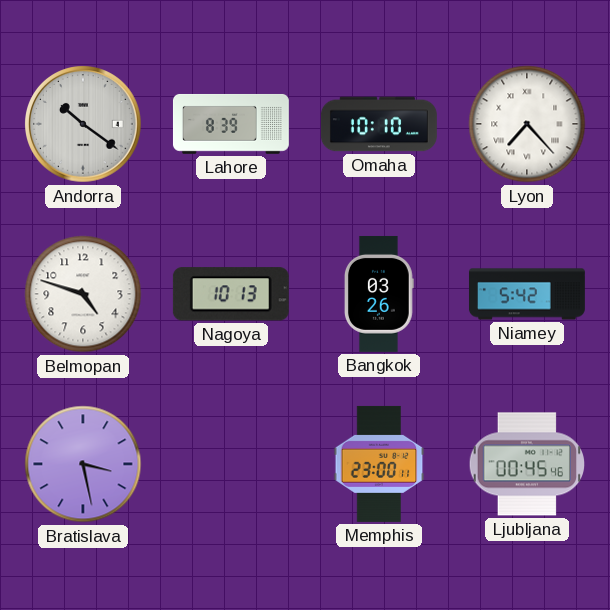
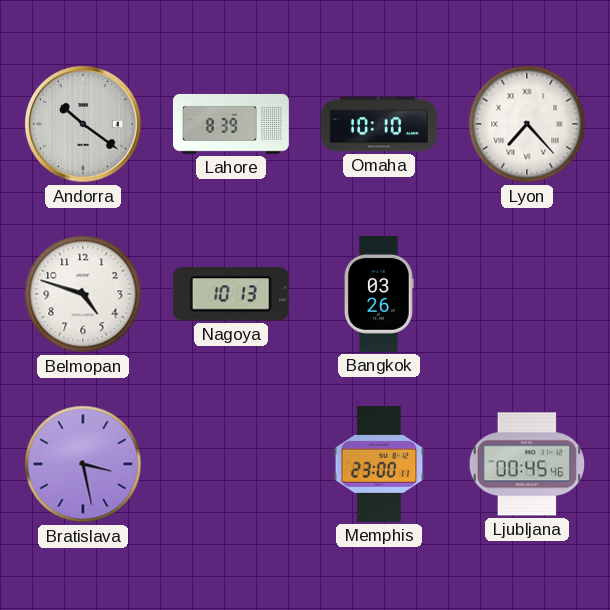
Niamey: 5:42 -> none
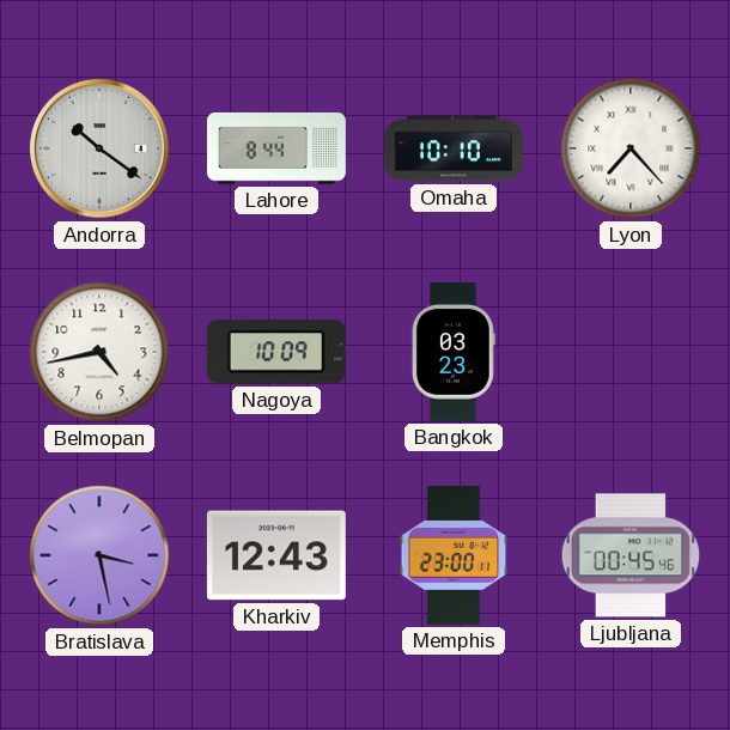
Lahore: 8:39 -> 8:44
Belmopan: 4:48 -> 4:43
Nagoya: 10:13 -> 10:09
Bangkok: 03:26 -> 03:23
Kharkiv: none -> 12:43
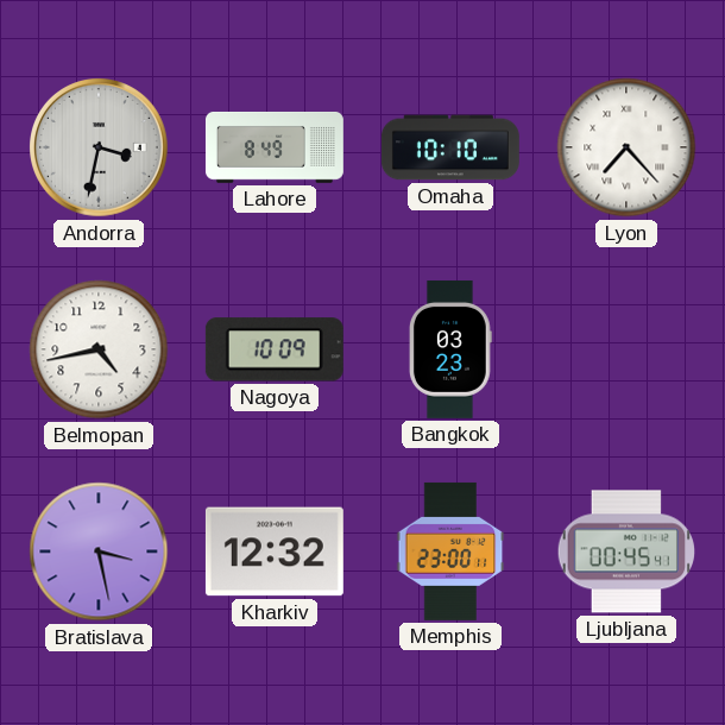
Andorra: 10:21 -> 3:32
Lahore: 8:44 -> 8:49
Kharkiv: 12:43 -> 12:32
Ljubljana: 00:45:46 -> 00:45:41
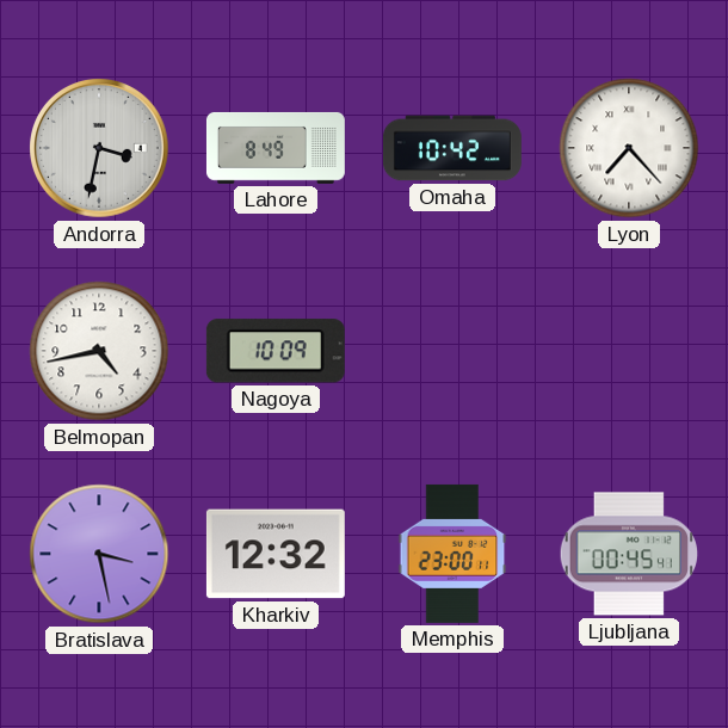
Omaha: 10:10 -> 10:42
Bangkok: 03:23 -> none
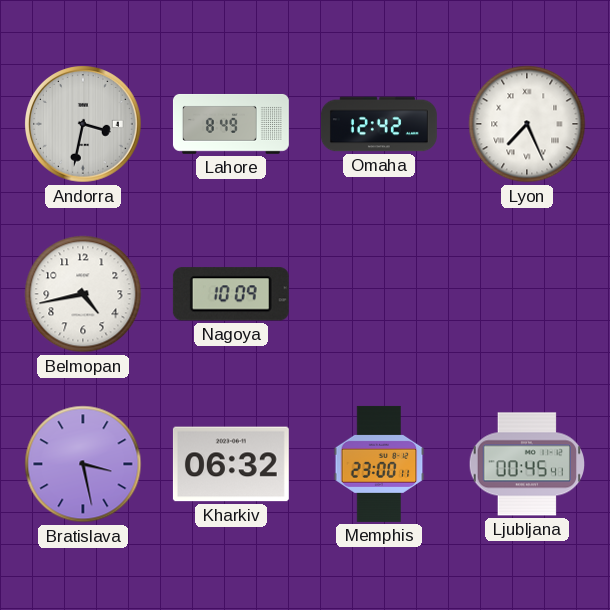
Omaha: 10:42 -> 12:42
Lyon: 7:23 -> 7:26
Kharkiv: 12:32 -> 06:32
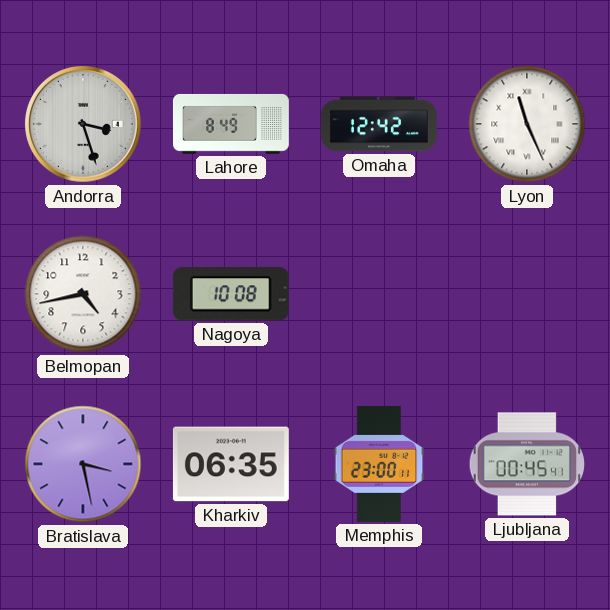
Andorra: 3:32 -> 3:27
Lyon: 7:26 -> 11:26
Nagoya: 10:09 -> 10:08
Kharkiv: 06:32 -> 06:35
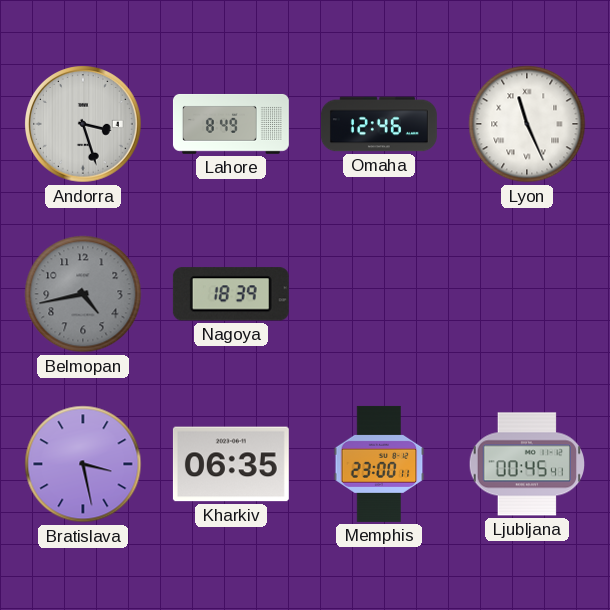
Omaha: 12:42 -> 12:46
Belmopan dial: white -> grey
Nagoya: 10:08 -> 18:39
